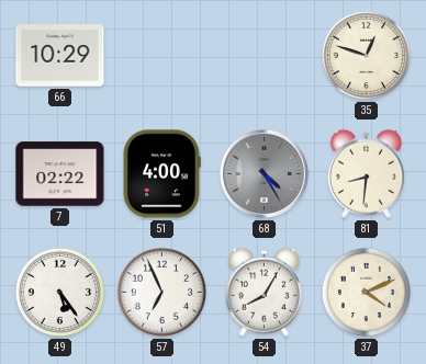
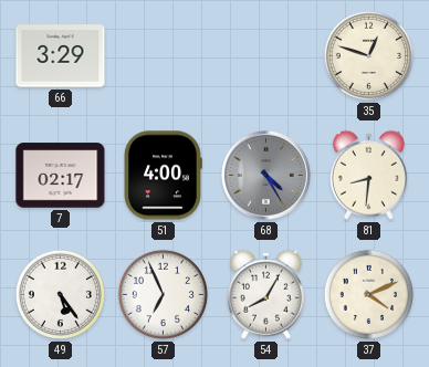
66: 10:29 -> 3:29
7: 02:22 -> 02:17
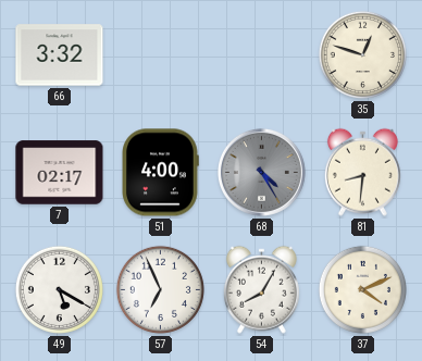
66: 3:29 -> 3:32
49: 5:24 -> 5:20
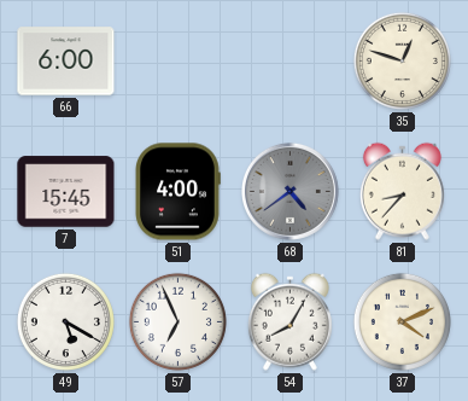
66: 3:32 -> 6:00
7: 02:17 -> 15:45
68: 4:25 -> 4:39
81: 8:31 -> 8:37
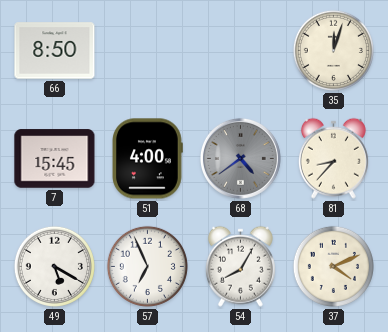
66: 6:00 -> 8:50
35: 12:48 -> 12:03
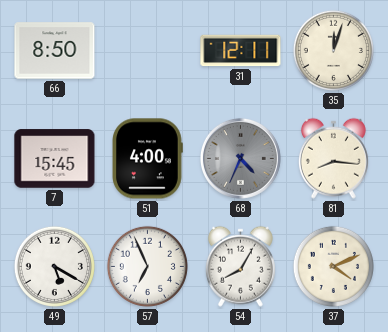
31: none -> 12:11
68: 4:39 -> 4:34
81: 8:37 -> 8:16
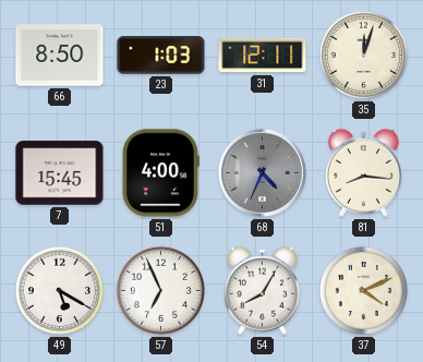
23: none -> 1:03
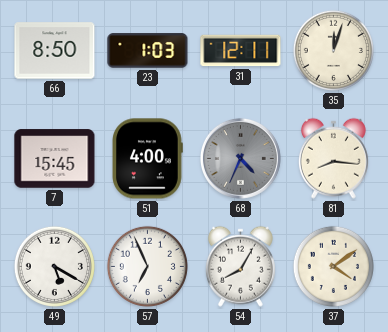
37: 4:11 -> 4:09
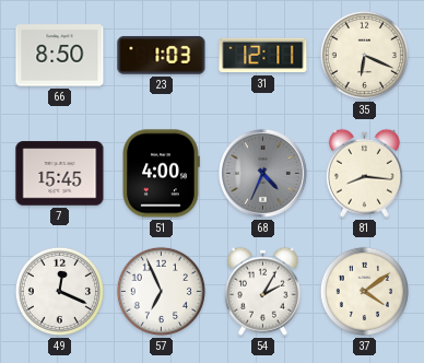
35: 12:03 -> 6:19
49: 5:20 -> 12:19
54: 8:05 -> 2:05
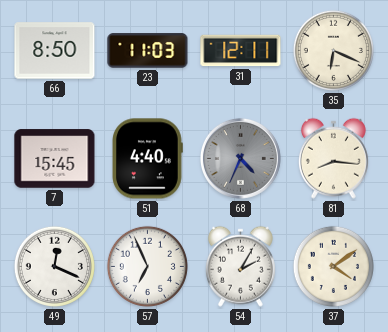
23: 1:03 -> 11:03
51: 4:00 -> 4:40
